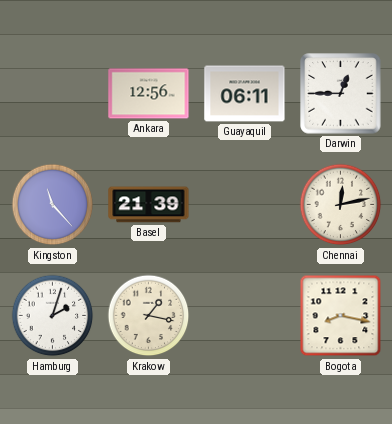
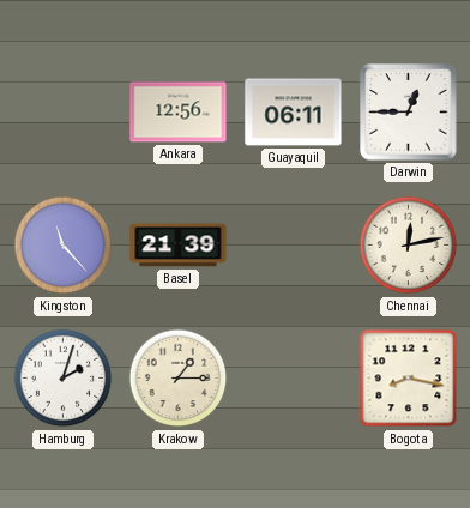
Krakow: 1:17 -> 1:15
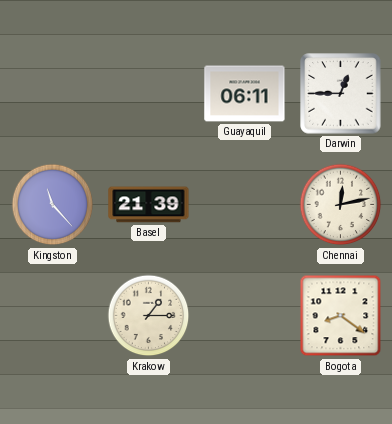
Ankara: 12:56 -> none
Hamburg: 2:03 -> none
Bogota: 8:17 -> 8:21
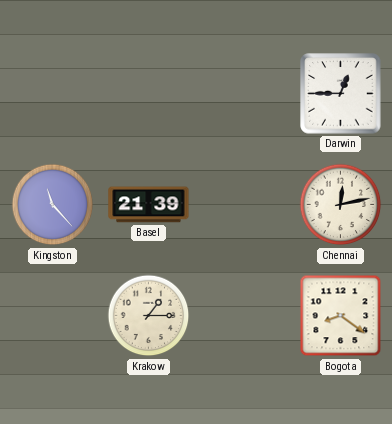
Guayaquil: 06:11 -> none
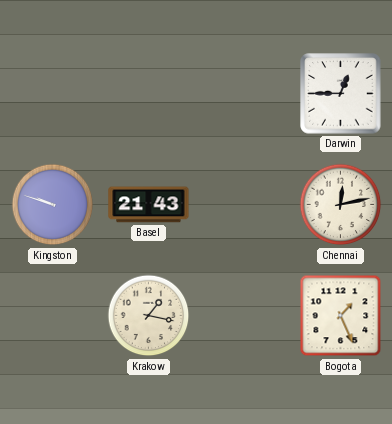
Kingston: 11:23 -> 9:48
Basel: 21:39 -> 21:43
Krakow: 1:15 -> 1:17
Bogota: 8:21 -> 1:26
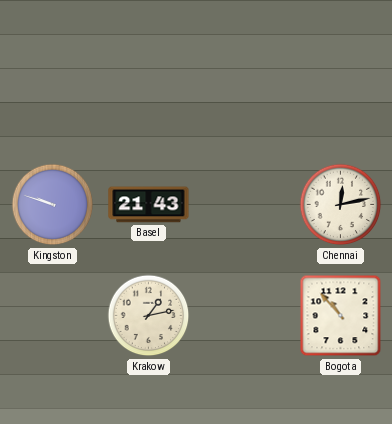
Darwin: 12:45 -> none
Krakow: 1:17 -> 1:13
Bogota: 1:26 -> 10:53
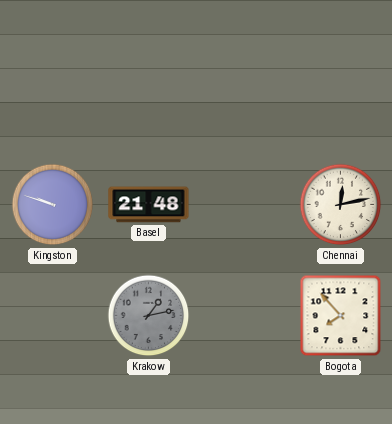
Basel: 21:43 -> 21:48
Krakow dial: cream -> grey
Bogota: 10:53 -> 7:53
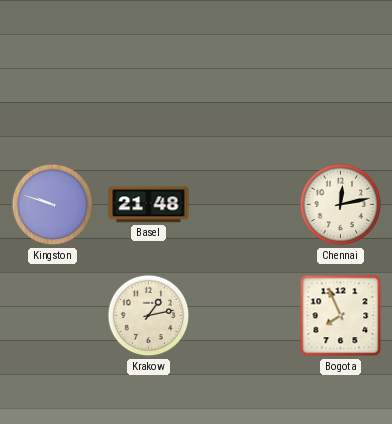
Krakow dial: grey -> cream
Bogota: 7:53 -> 7:56
